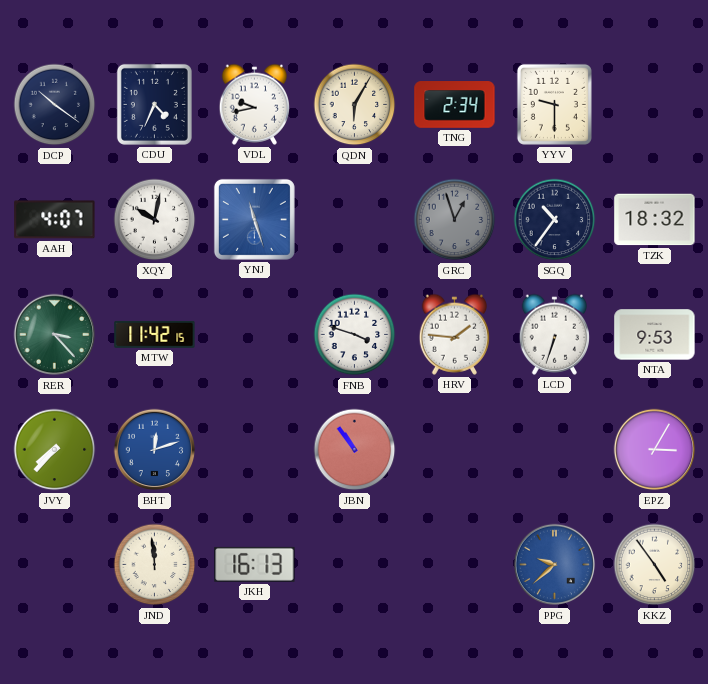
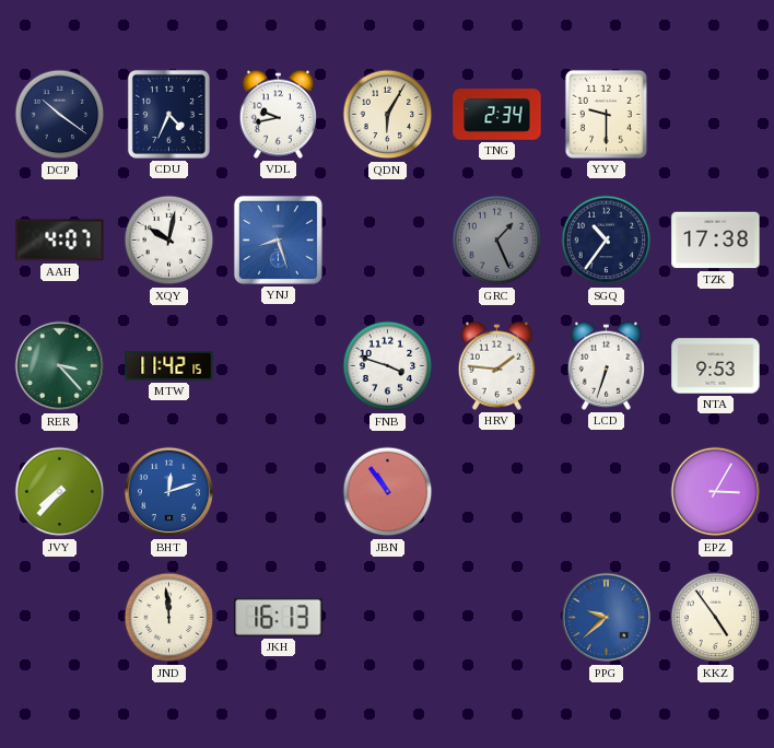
YNJ: 11:27 -> 8:27
GRC: 12:57 -> 1:26
TZK: 18:32 -> 17:38
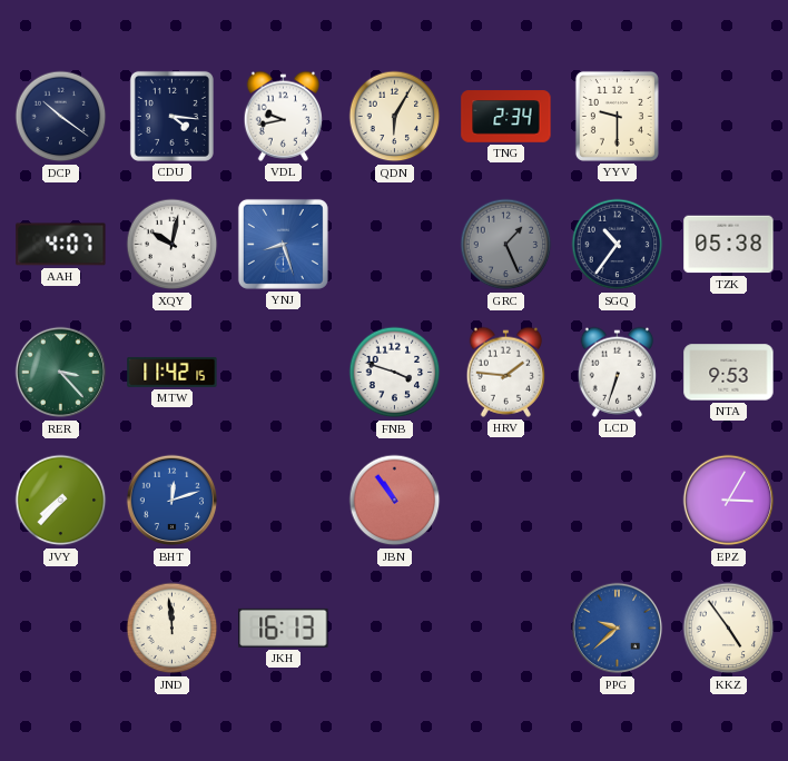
CDU: 4:34 -> 4:16
TZK: 17:38 -> 05:38
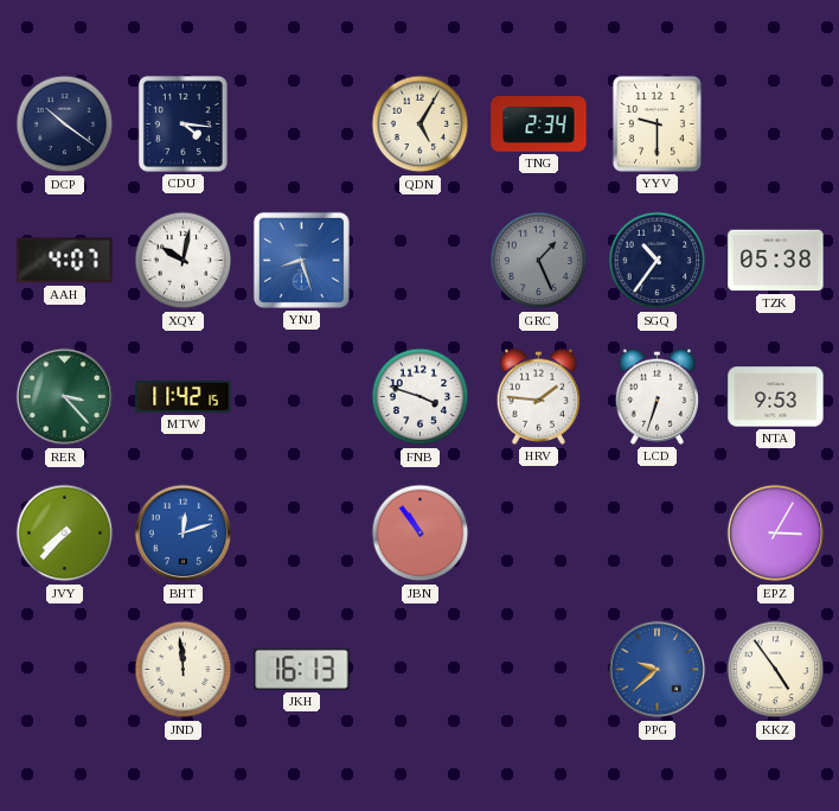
VDL: 9:43 -> none
QDN: 6:05 -> 5:05
